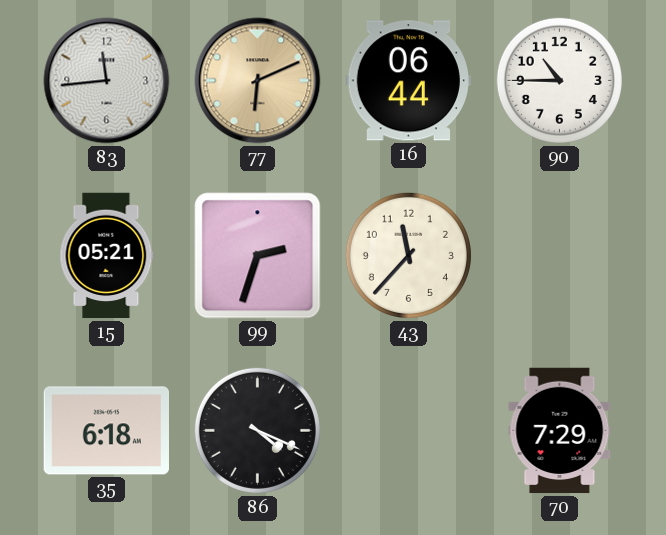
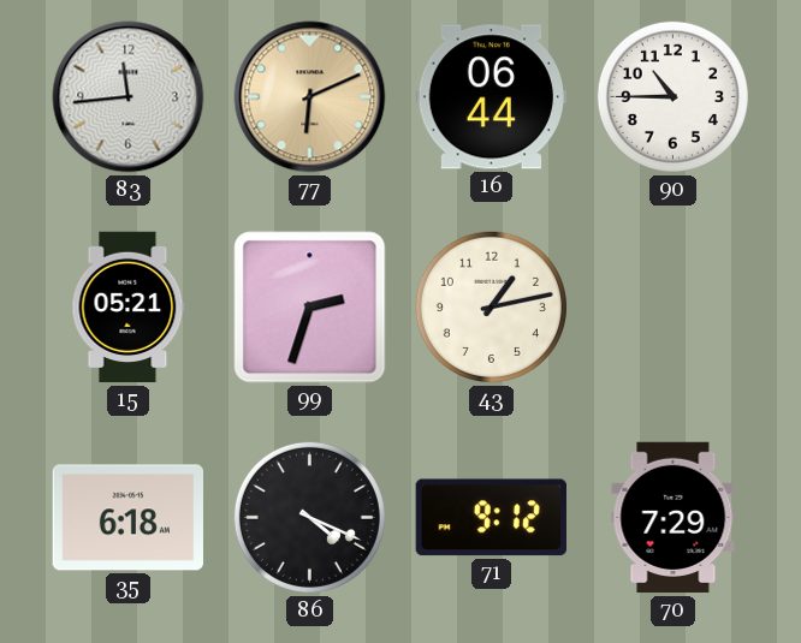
43: 11:37 -> 1:13
71: none -> 9:12
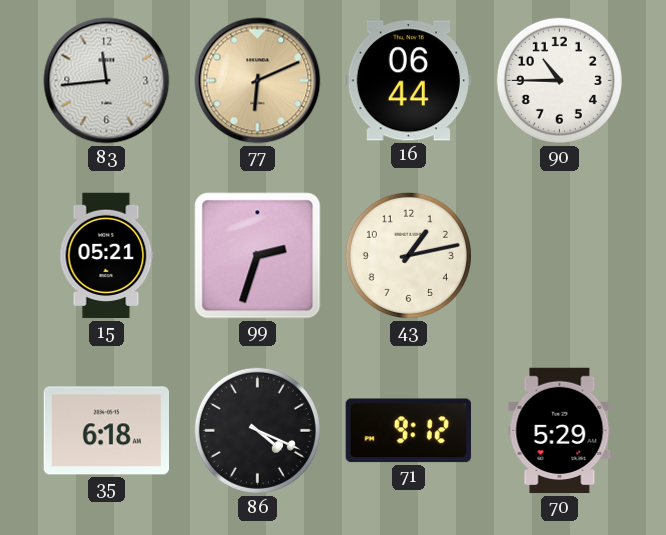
70: 7:29 -> 5:29
